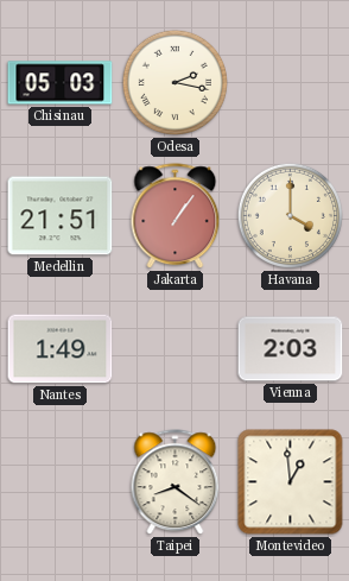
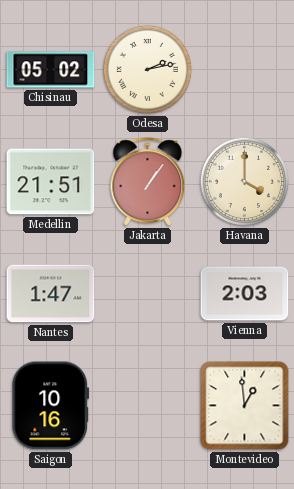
Chisinau: 05:03 -> 05:02
Odesa: 2:17 -> 2:13
Nantes: 1:49 -> 1:47
Saigon: none -> 10:16
Taipei: 8:21 -> none
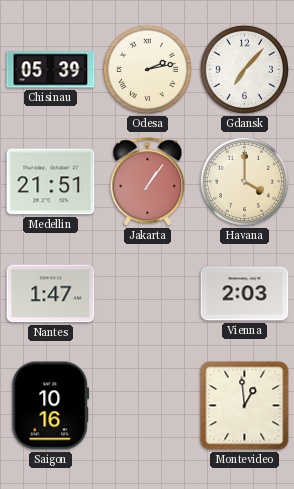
Chisinau: 05:02 -> 05:39
Gdansk: none -> 7:07
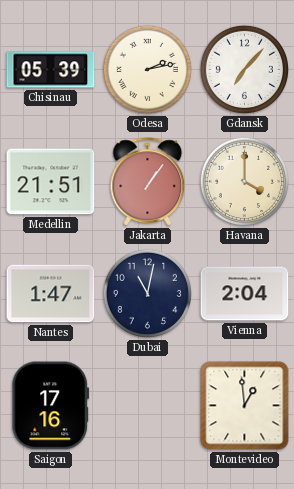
Dubai: none -> 11:02
Vienna: 2:03 -> 2:04
Saigon: 10:16 -> 17:16
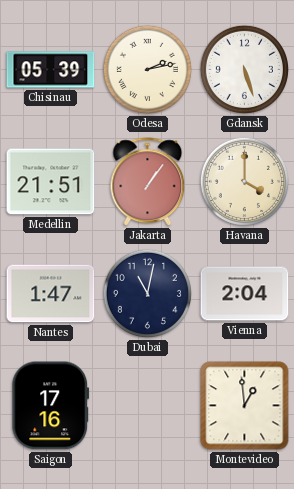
Gdansk: 7:07 -> 5:27
